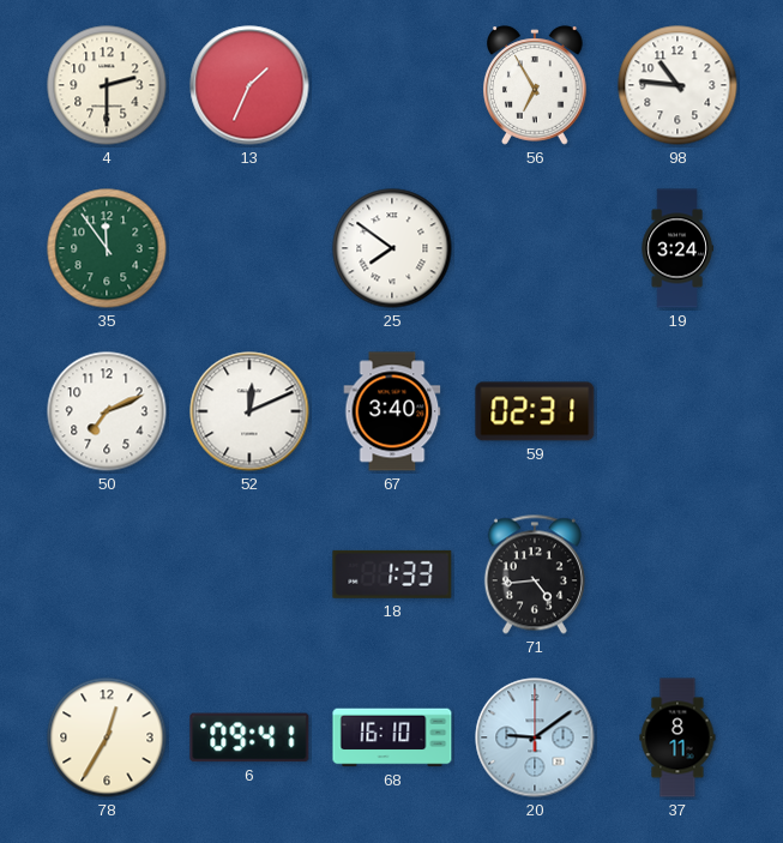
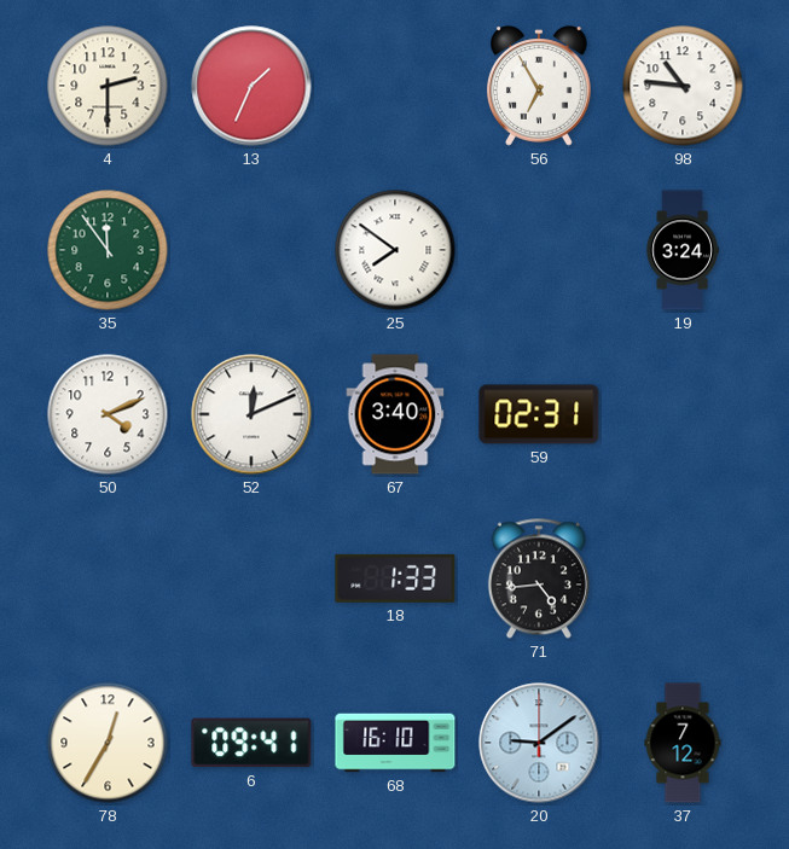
50: 7:11 -> 4:11
37: 8:11 -> 7:12
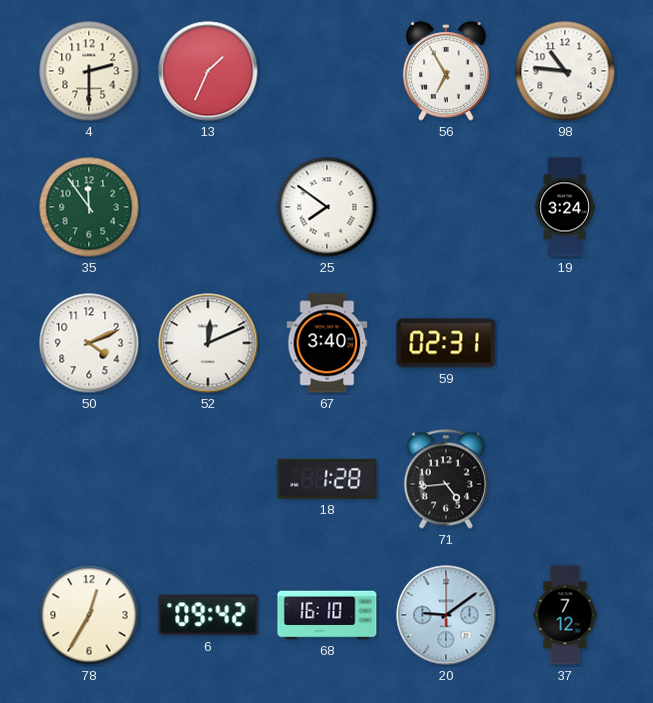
18: 1:33 -> 1:28
6: 09:41 -> 09:42
